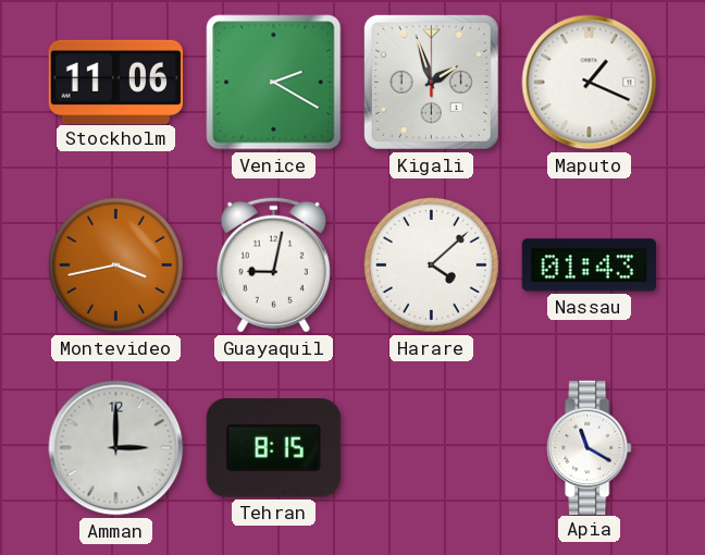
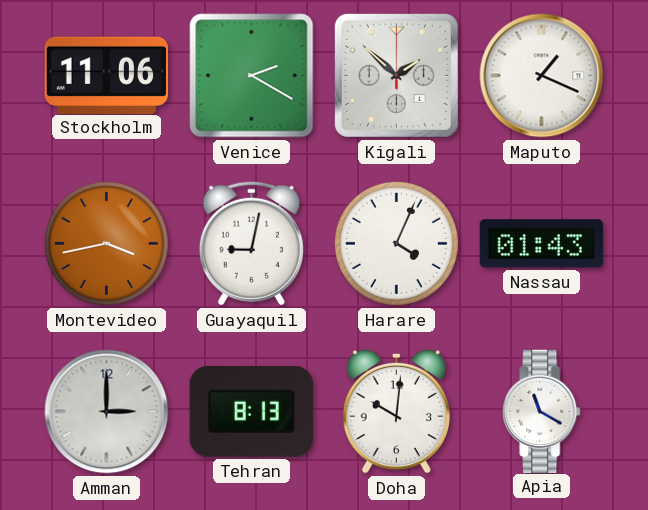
Kigali: 1:57 -> 1:52
Harare: 4:08 -> 4:04
Tehran: 8:15 -> 8:13
Doha: none -> 10:01
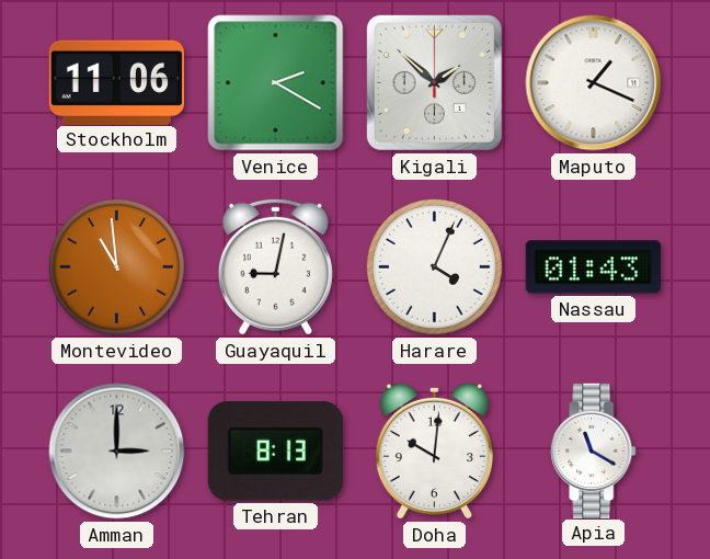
Montevideo: 3:43 -> 10:59
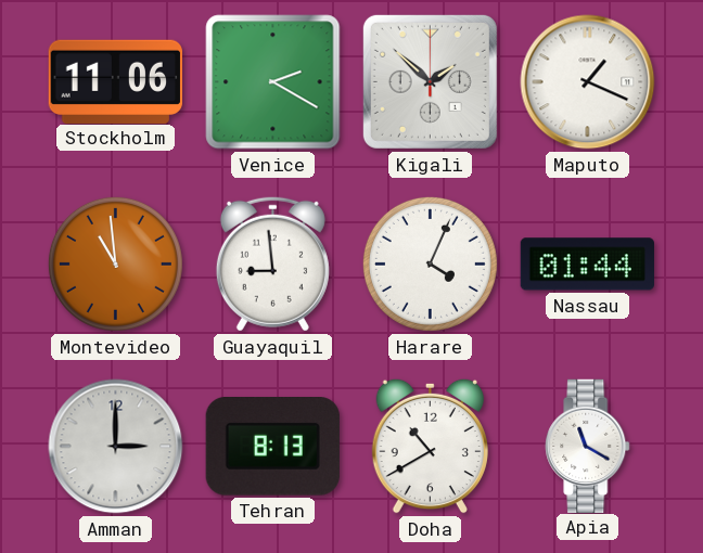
Guayaquil: 9:02 -> 8:59
Nassau: 01:43 -> 01:44
Doha: 10:01 -> 10:40
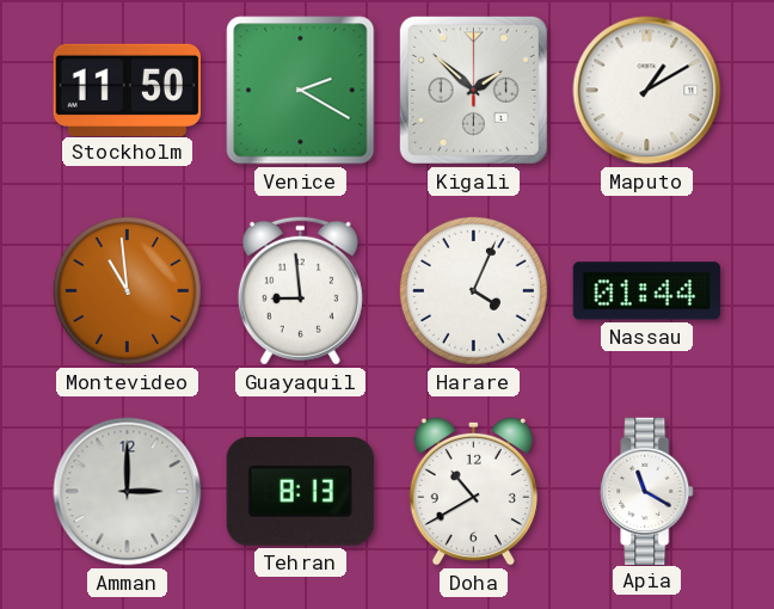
Stockholm: 11:06 -> 11:50
Maputo: 1:19 -> 1:10
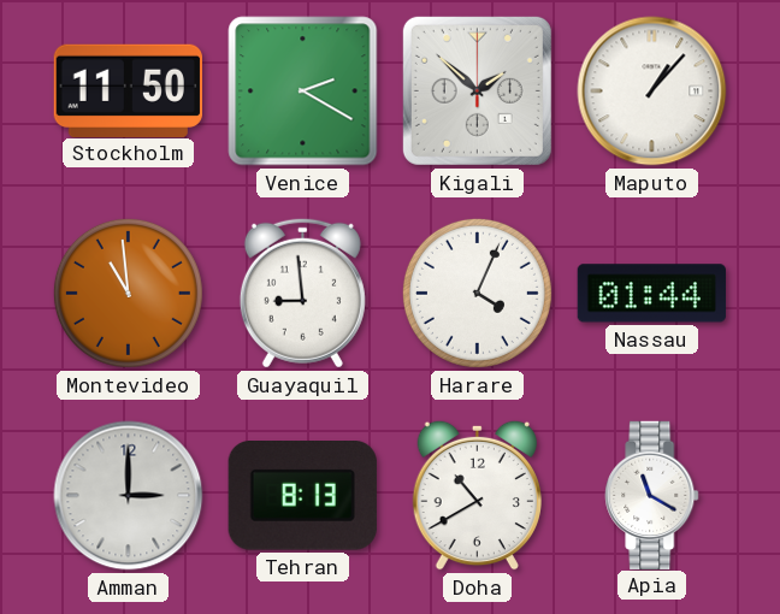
Maputo: 1:10 -> 1:07
